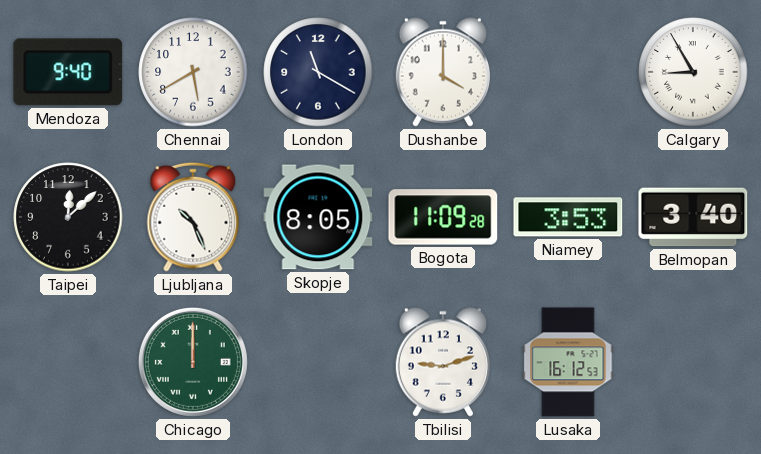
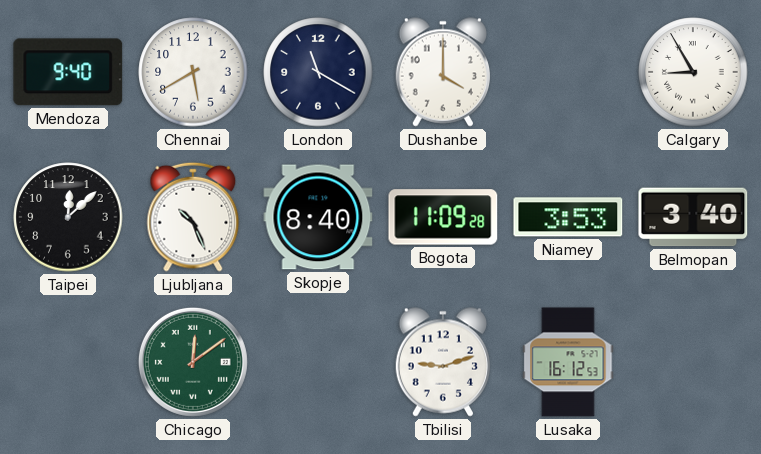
Skopje: 8:05 -> 8:40
Chicago: 12:00 -> 12:09
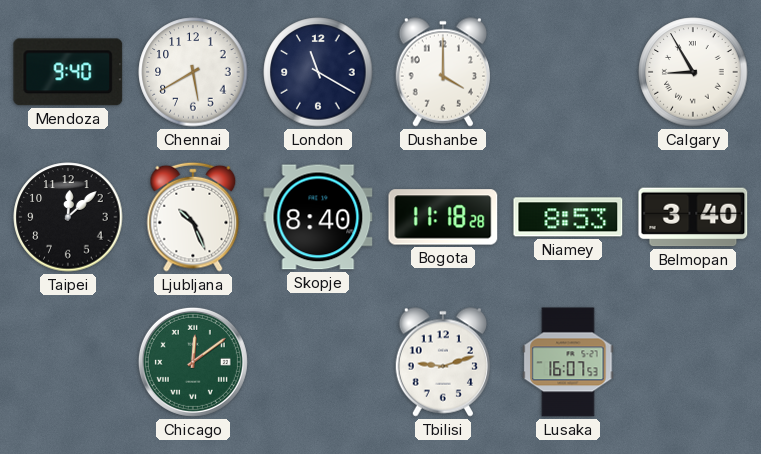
Bogota: 11:09 -> 11:18
Niamey: 3:53 -> 8:53
Lusaka: 16:12 -> 16:07
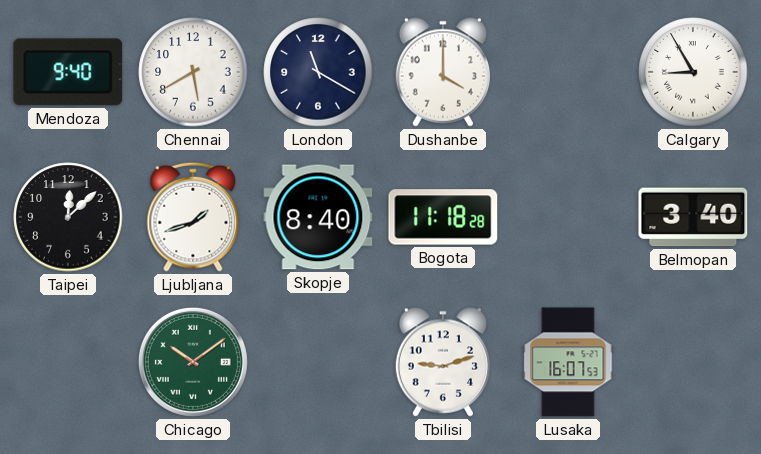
Ljubljana: 10:26 -> 1:42
Niamey: 8:53 -> none
Chicago: 12:09 -> 10:09
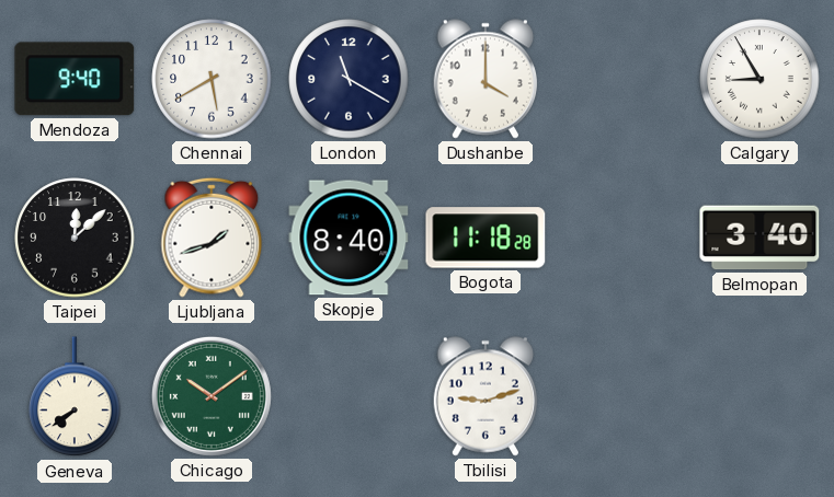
Geneva: none -> 7:39
Lusaka: 16:07 -> none
